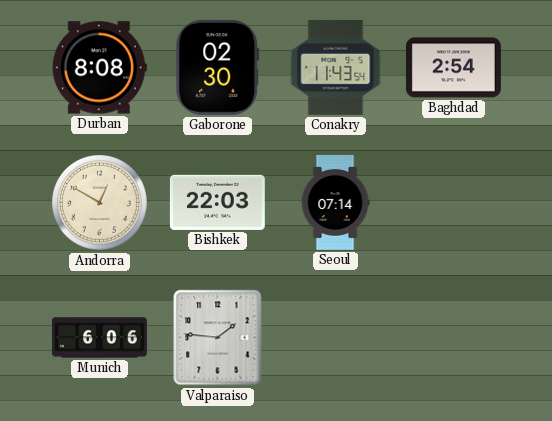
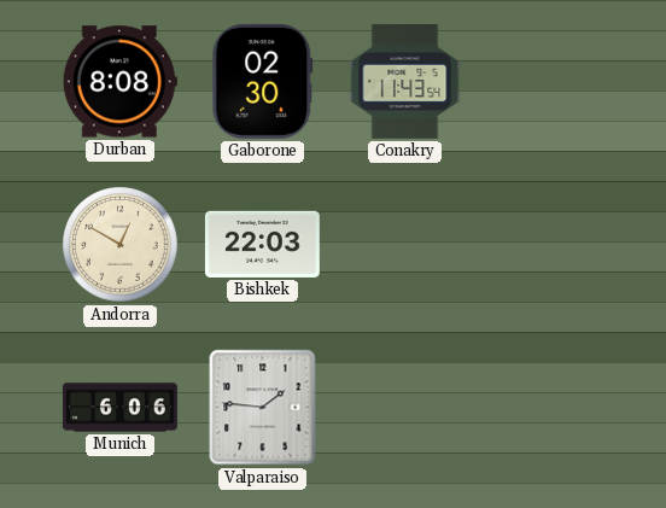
Baghdad: 2:54 -> none
Seoul: 07:14 -> none
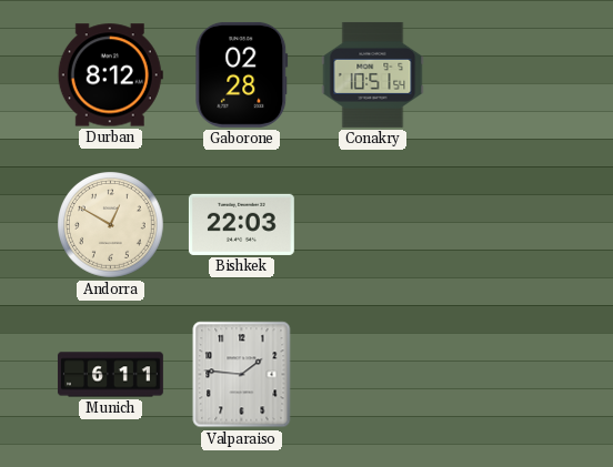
Durban: 8:08 -> 8:12
Gaborone: 02:30 -> 02:28
Conakry: 11:43 -> 10:51
Munich: 6:06 -> 6:11
